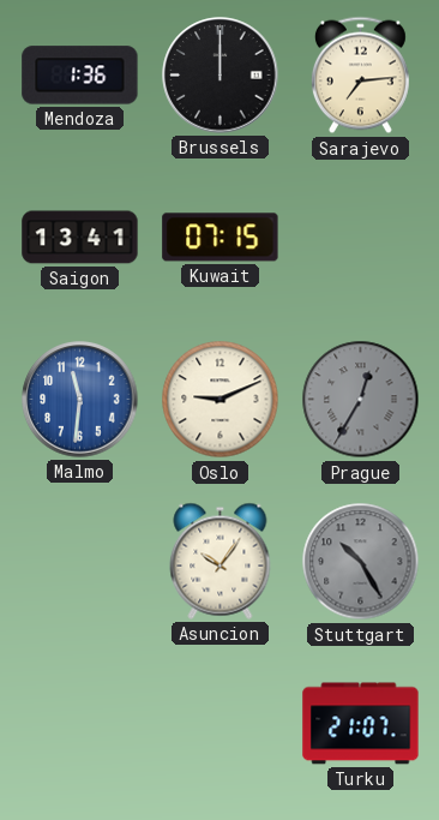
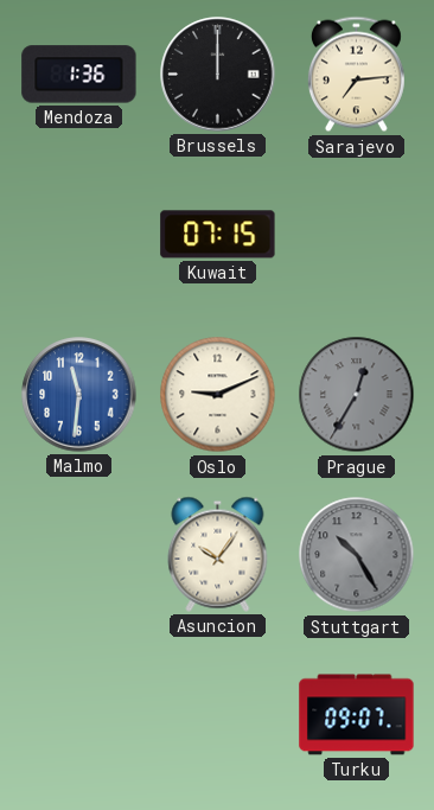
Saigon: 13:41 -> none
Turku: 21:07 -> 09:07
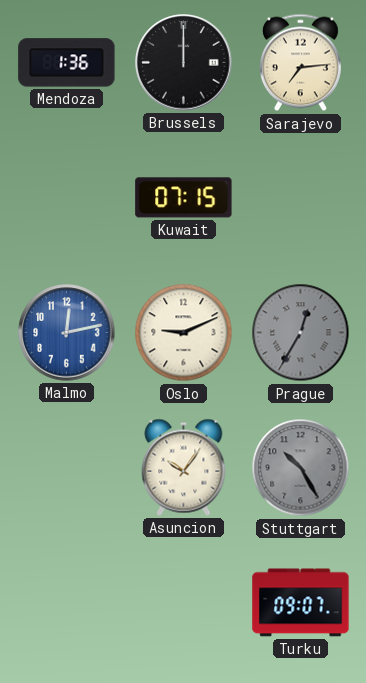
Malmo: 11:31 -> 12:13
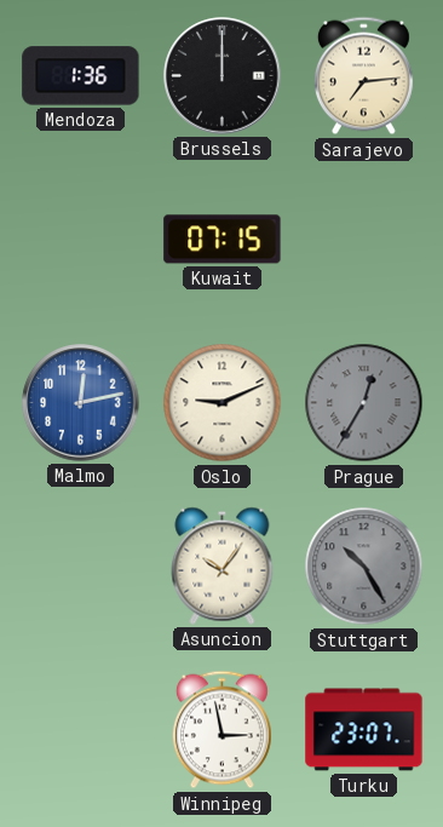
Winnipeg: none -> 2:58
Turku: 09:07 -> 23:07
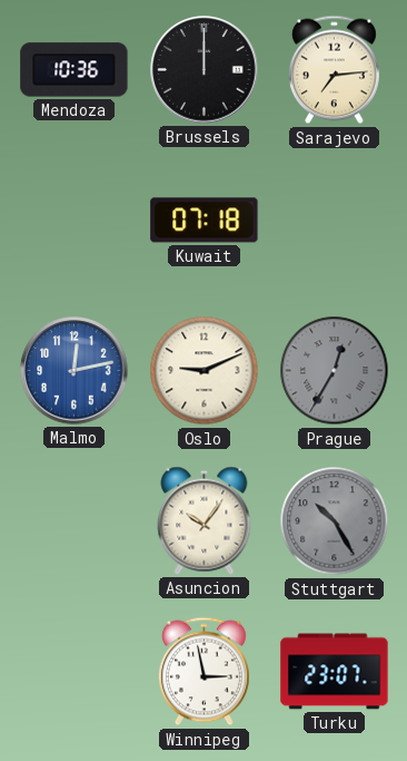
Mendoza: 1:36 -> 10:36
Kuwait: 07:15 -> 07:18
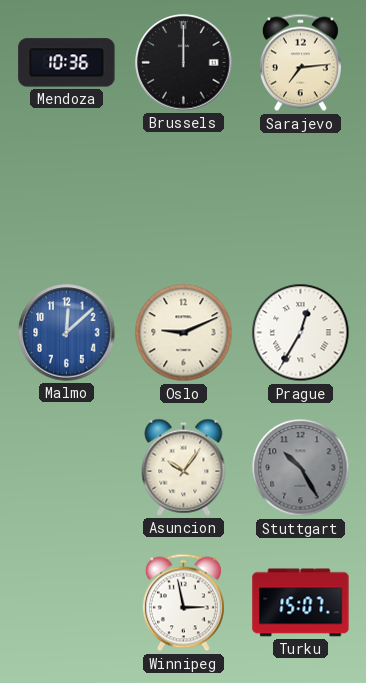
Kuwait: 07:18 -> none
Malmo: 12:13 -> 12:08
Prague dial: grey -> white
Turku: 23:07 -> 15:07
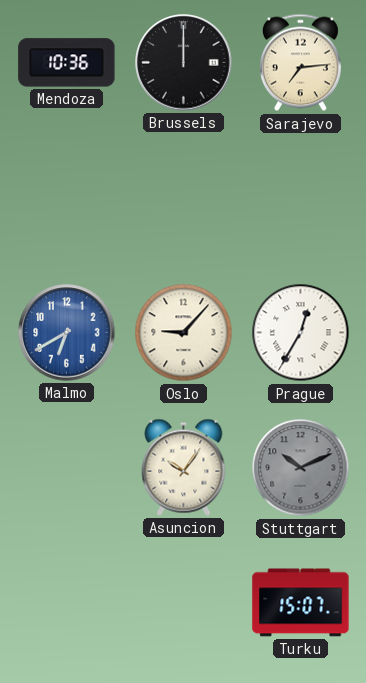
Malmo: 12:08 -> 6:40
Oslo: 9:11 -> 9:07
Stuttgart: 10:25 -> 10:11
Winnipeg: 2:58 -> none
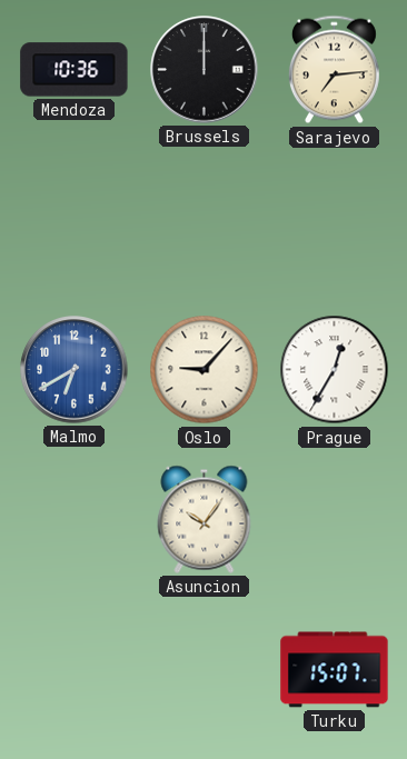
Stuttgart: 10:11 -> none
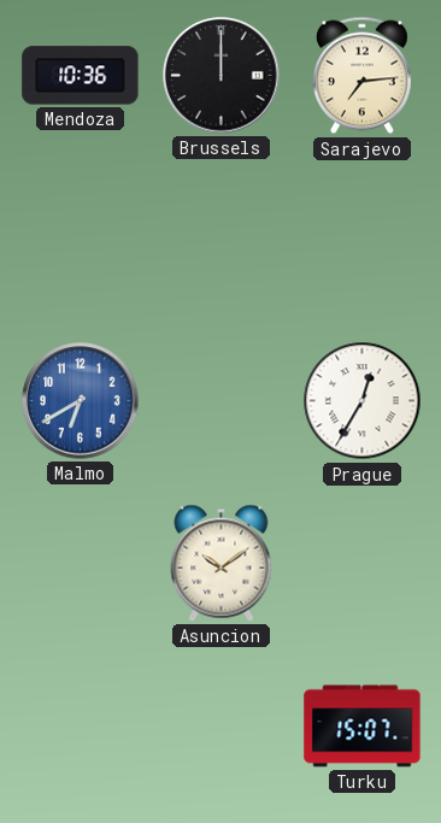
Oslo: 9:07 -> none
Asuncion: 10:06 -> 10:09
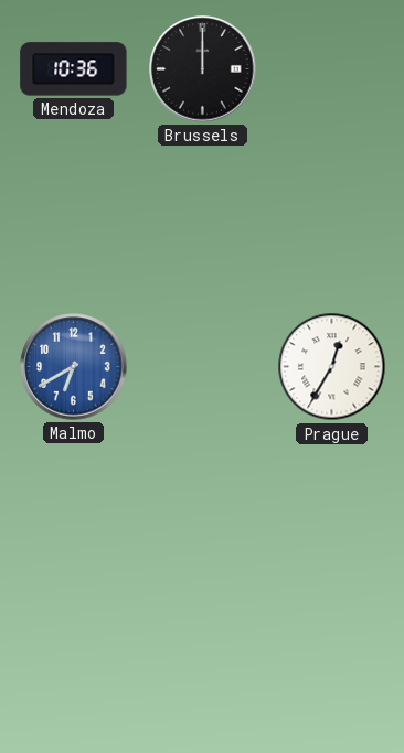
Sarajevo: 7:14 -> none
Asuncion: 10:09 -> none
Turku: 15:07 -> none
